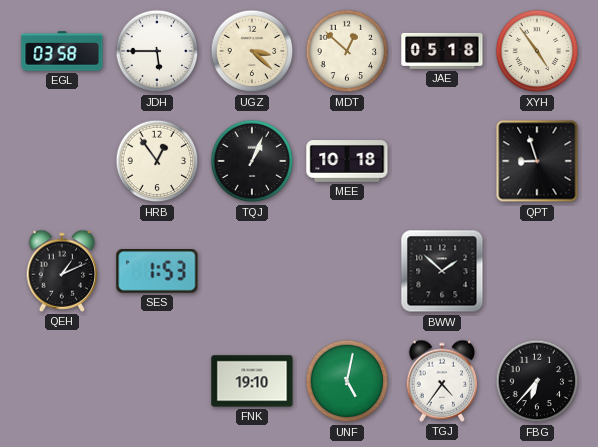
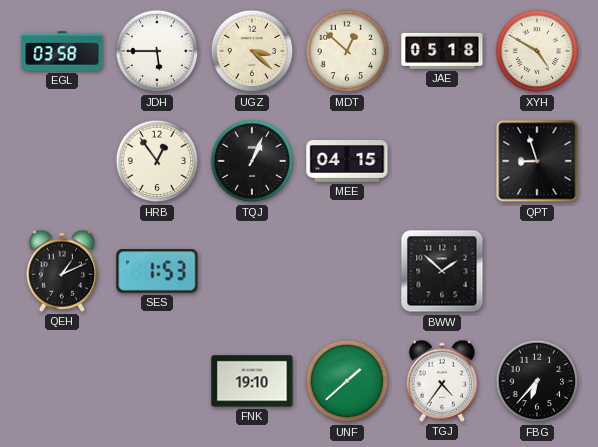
XYH: 4:54 -> 4:50
MEE: 10:18 -> 04:15
UNF: 5:02 -> 1:38
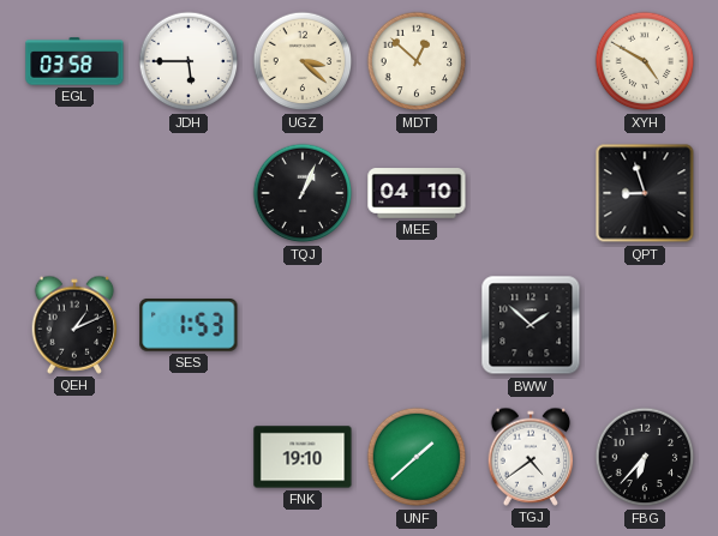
JAE: 05:18 -> none
HRB: 12:54 -> none
MEE: 04:15 -> 04:10
TGJ: 4:36 -> 4:39
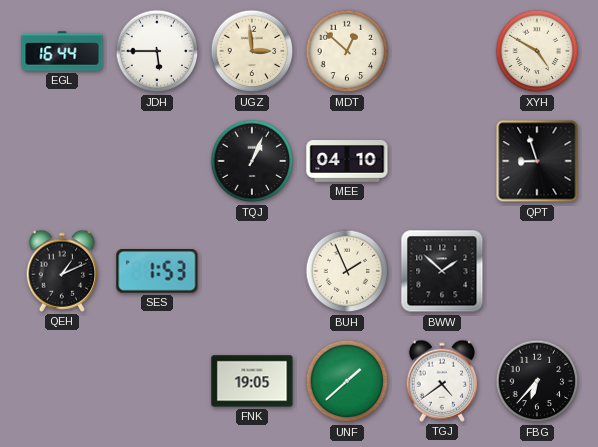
EGL: 03:58 -> 16:44
UGZ: 3:22 -> 2:59
BUH: none -> 1:56
FNK: 19:10 -> 19:05
